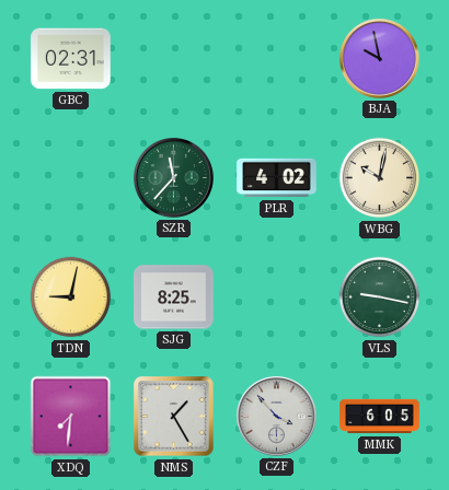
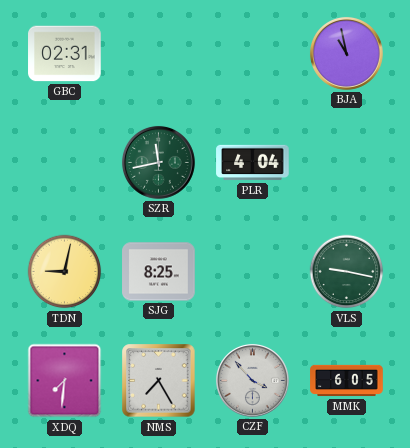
BJA: 9:58 -> 10:58
SZR: 11:37 -> 11:43
PLR: 4:02 -> 4:04
WBG: 10:02 -> none
NMS: 1:25 -> 7:25
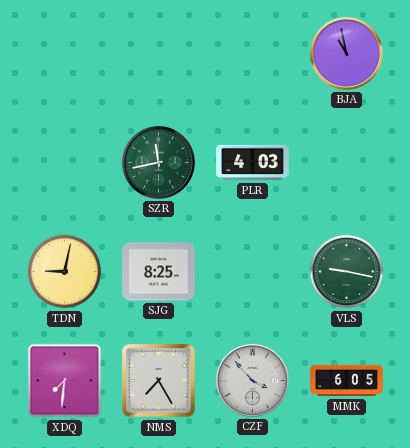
GBC: 02:31 -> none
PLR: 4:04 -> 4:03
